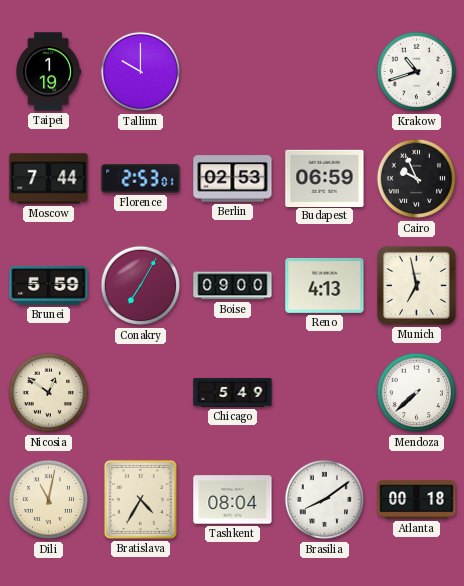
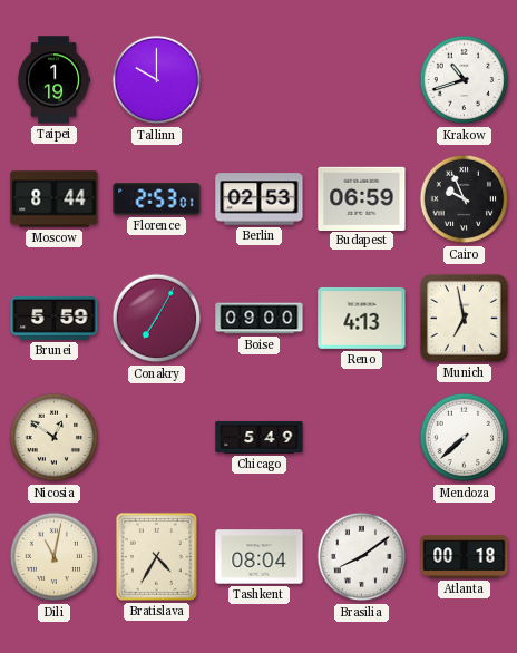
Moscow: 7:44 -> 8:44
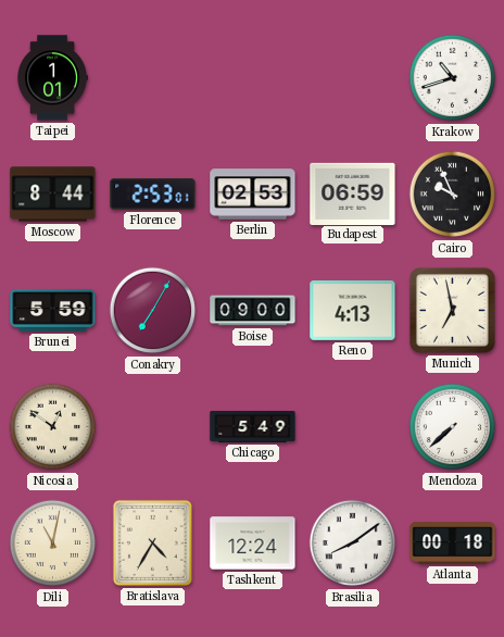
Taipei: 1:19 -> 1:01
Tallinn: 10:00 -> none
Tashkent: 08:04 -> 12:24
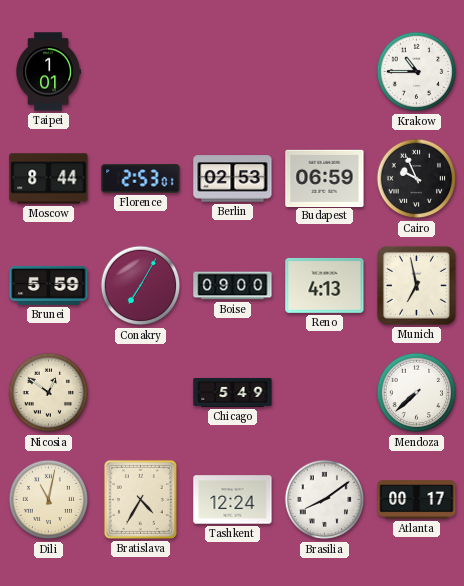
Krakow: 10:42 -> 10:45
Atlanta: 00:18 -> 00:17
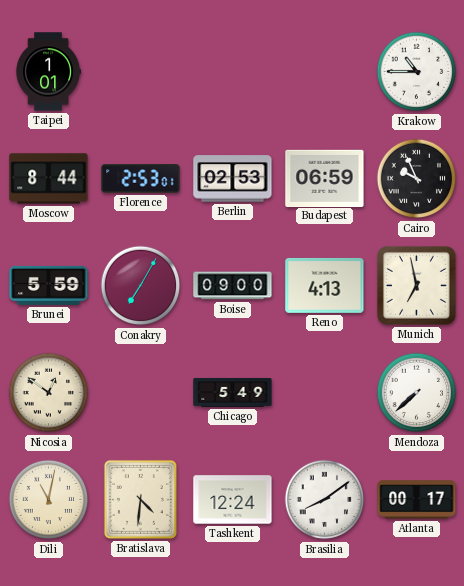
Bratislava: 4:35 -> 4:31
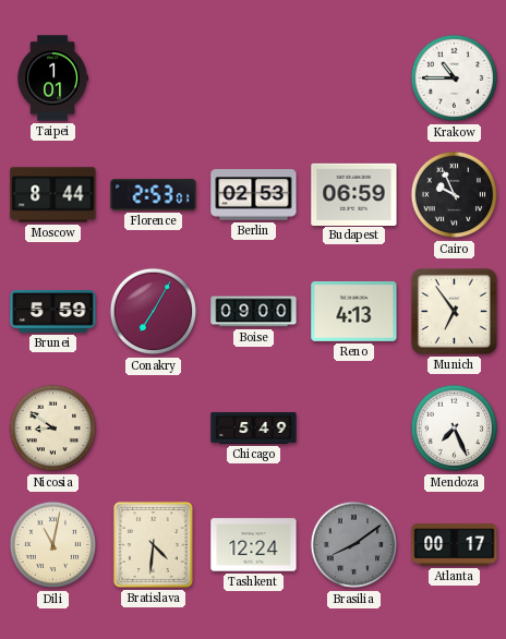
Munich: 6:58 -> 6:54
Nicosia: 12:51 -> 8:51
Mendoza: 7:38 -> 7:26
Brasilia dial: white -> grey
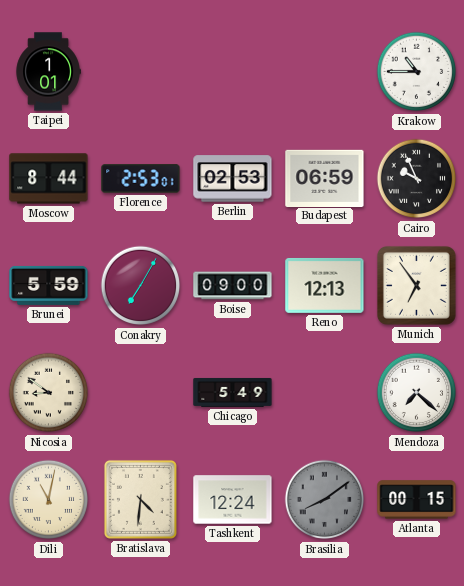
Reno: 4:13 -> 12:13
Mendoza: 7:26 -> 7:22
Atlanta: 00:17 -> 00:15
